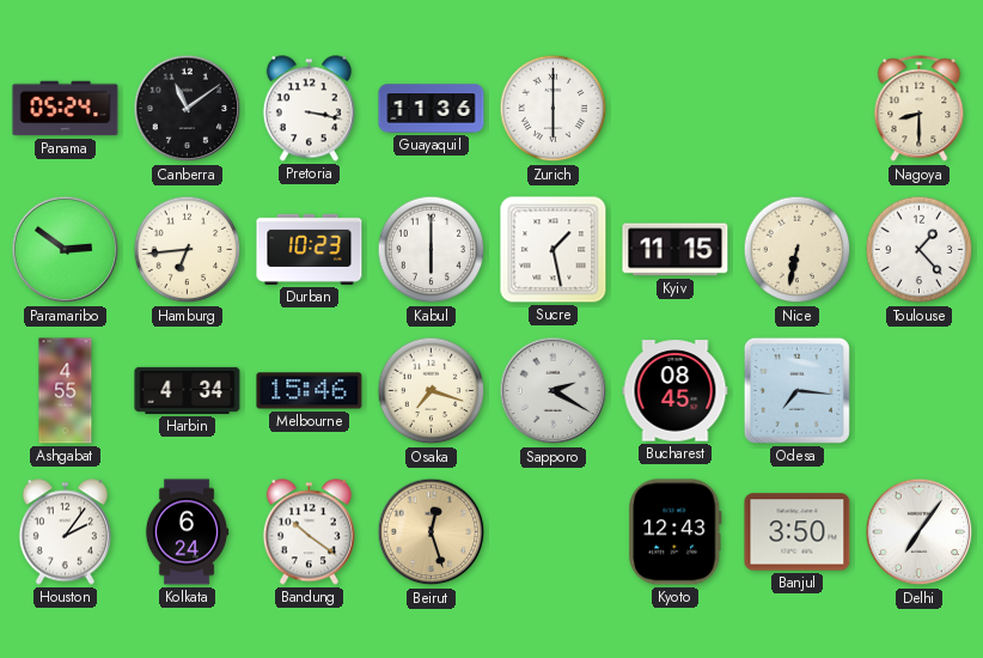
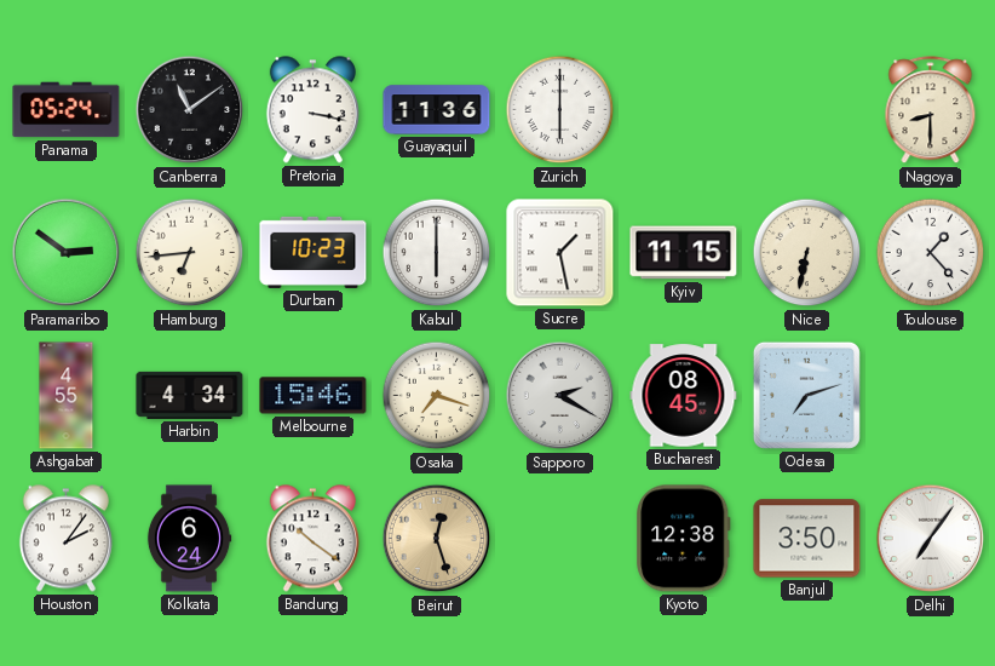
Odesa: 7:16 -> 7:12
Kyoto: 12:43 -> 12:38
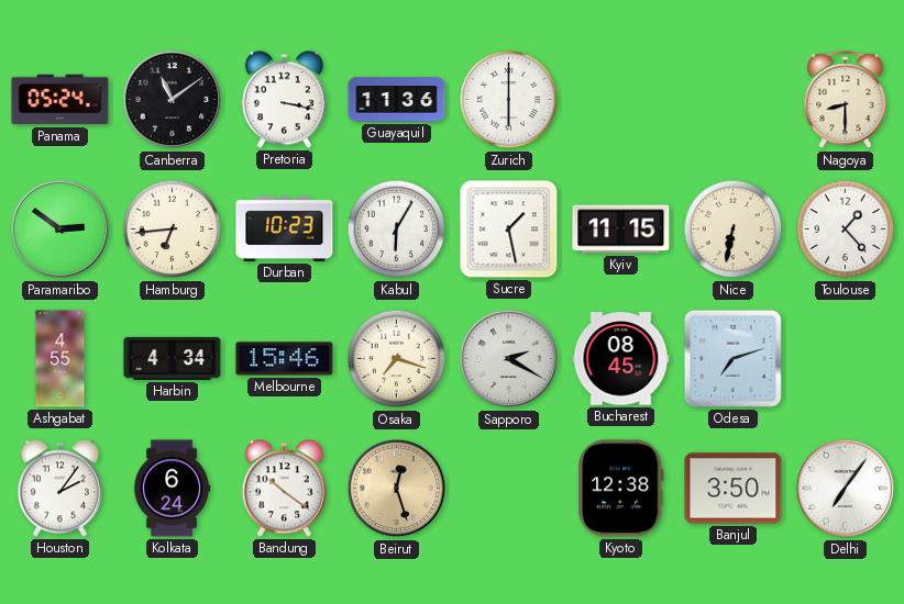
Kabul: 6:00 -> 6:05
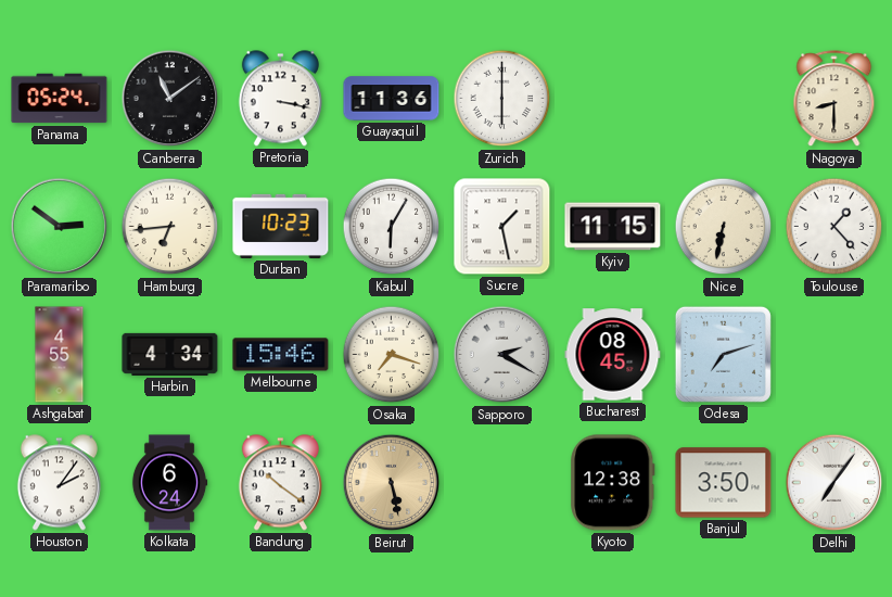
Beirut: 12:27 -> 5:28
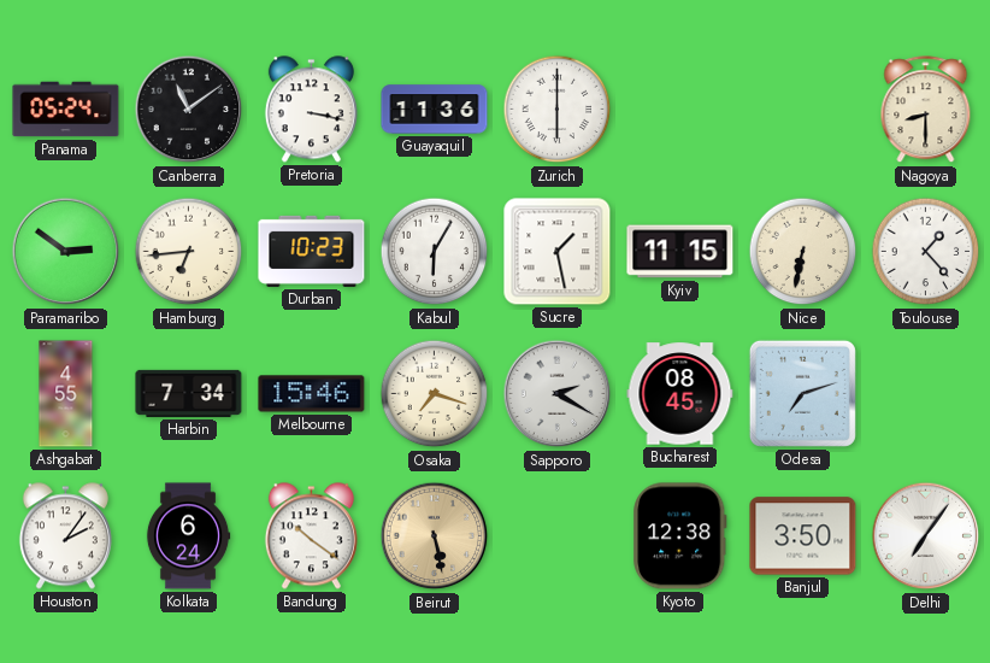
Harbin: 4:34 -> 7:34
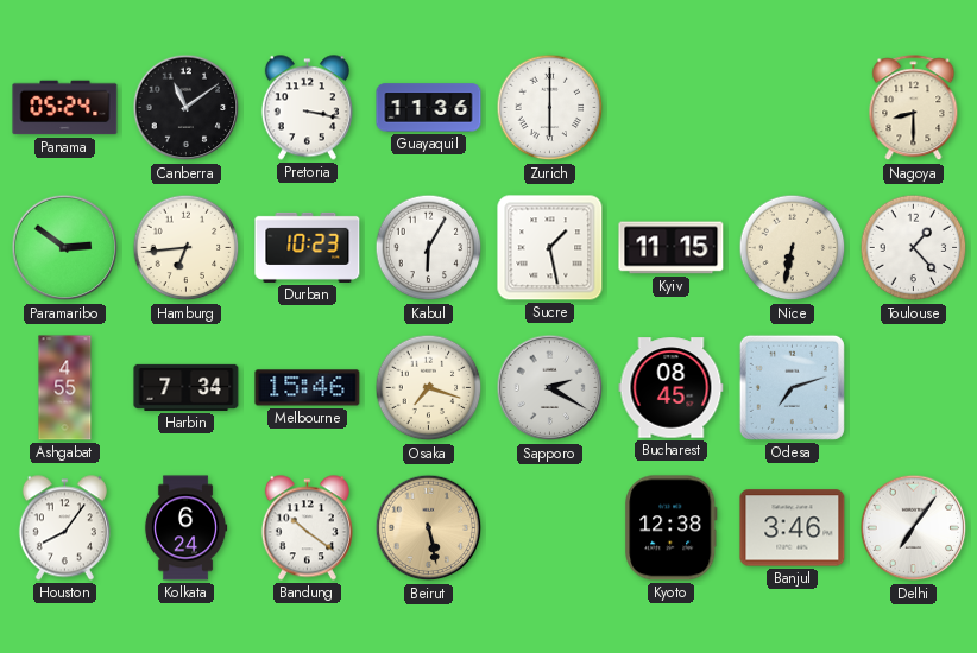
Houston: 2:06 -> 8:06
Banjul: 3:50 -> 3:46
